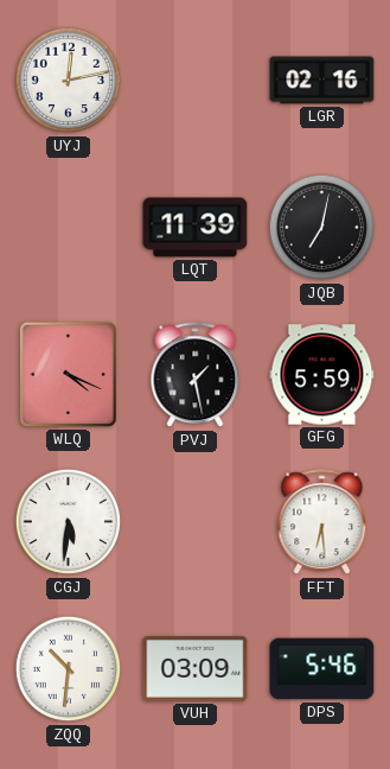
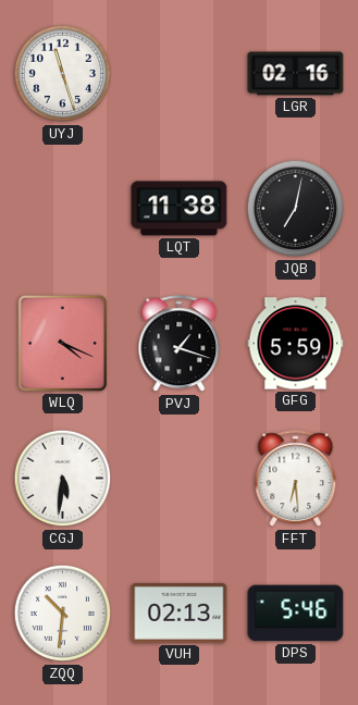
UYJ: 12:13 -> 11:27
LQT: 11:39 -> 11:38
PVJ: 1:28 -> 1:18
VUH: 03:09 -> 02:13
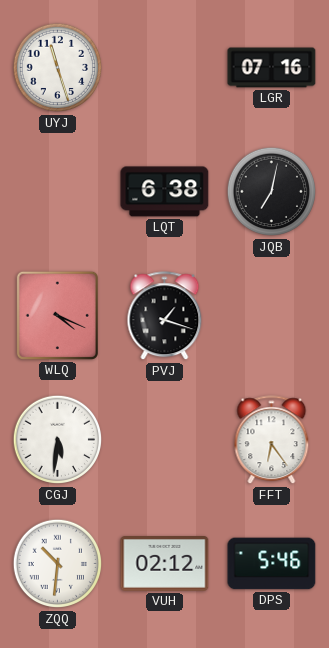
LGR: 02:16 -> 07:16
LQT: 11:38 -> 6:38
GFG: 5:59 -> none
FFT: 6:29 -> 6:24
VUH: 02:13 -> 02:12
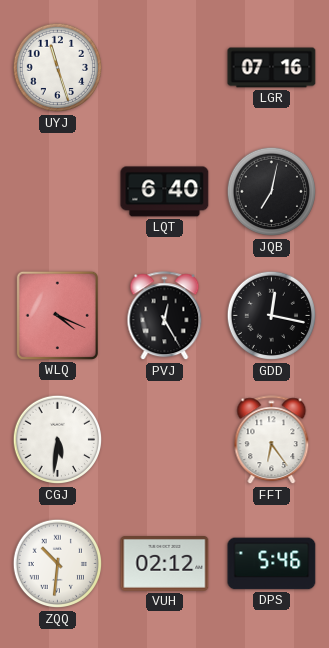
LQT: 6:38 -> 6:40
PVJ: 1:18 -> 12:25
GDD: none -> 12:17
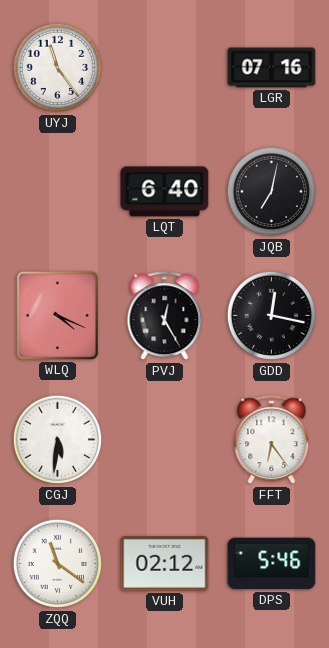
UYJ: 11:27 -> 11:24
ZQQ: 10:31 -> 11:21
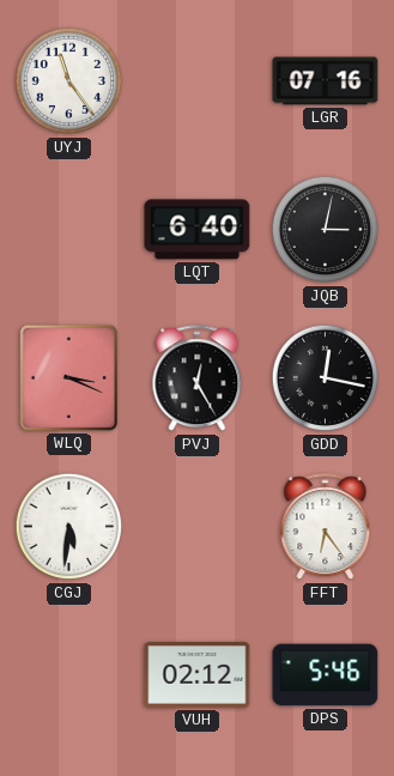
JQB: 7:02 -> 3:02
WLQ: 4:19 -> 3:19
ZQQ: 11:21 -> none
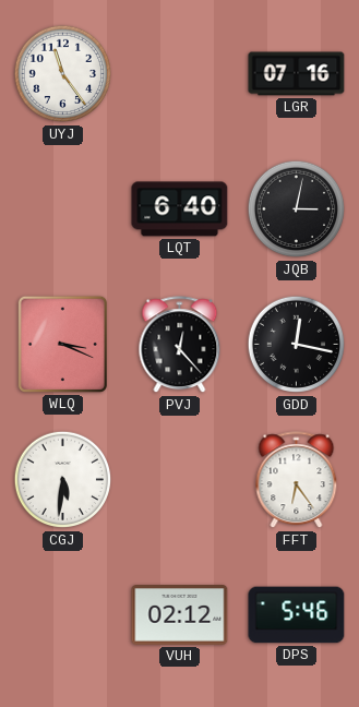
PVJ: 12:25 -> 12:23
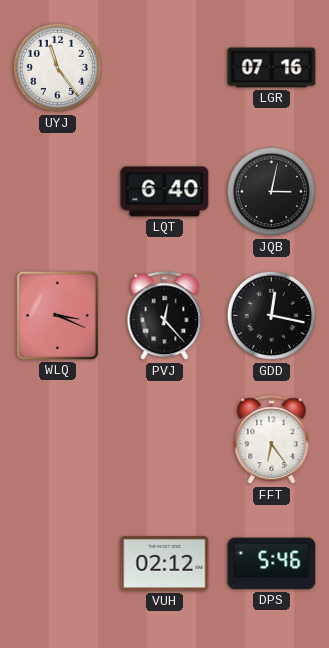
CGJ: 5:31 -> none
